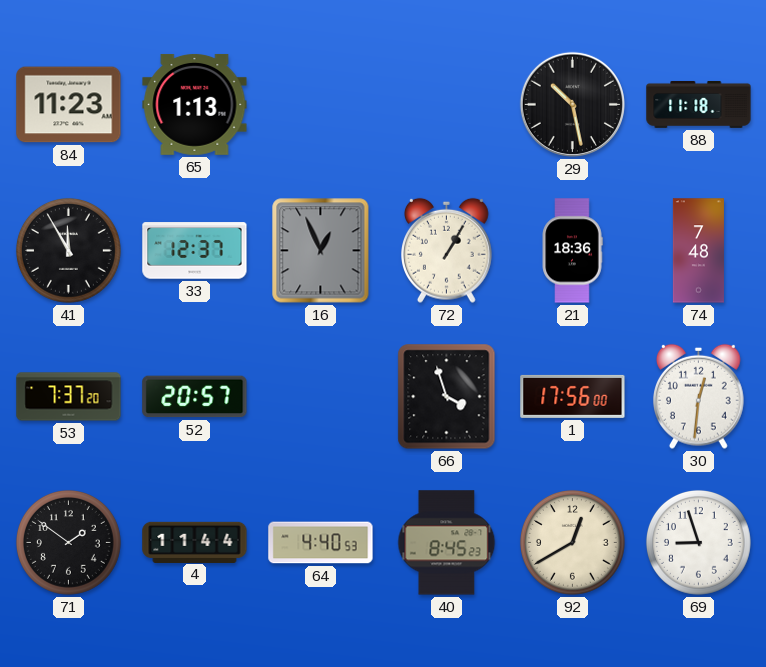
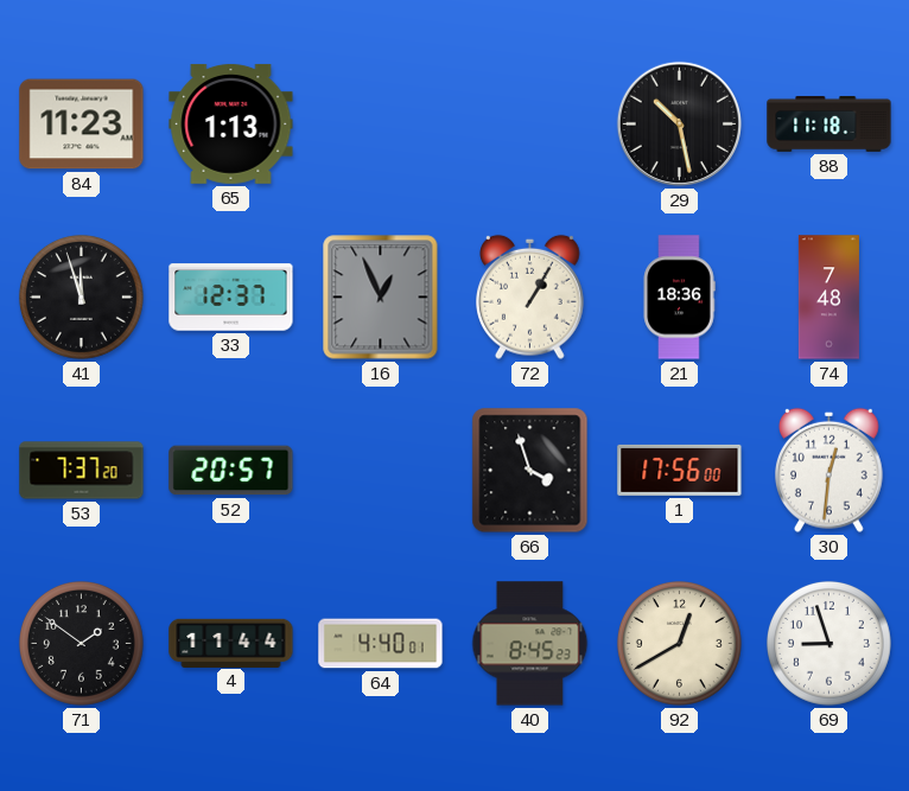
41: 11:55 -> 11:57
64: 4:40:53 -> 4:40:01
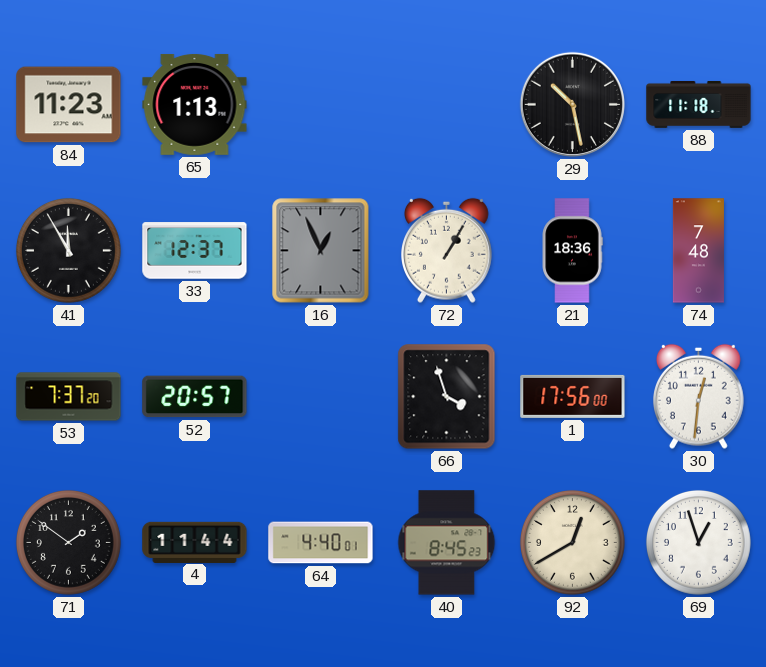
41: 11:57 -> 11:55
69: 8:57 -> 12:57
